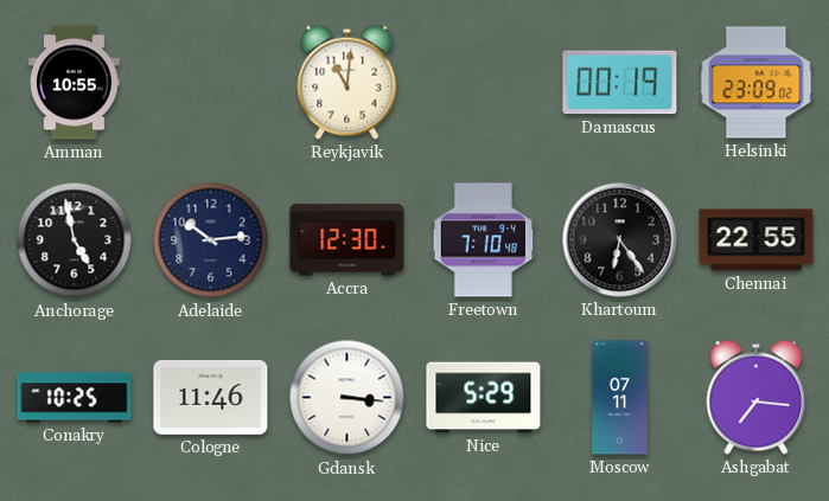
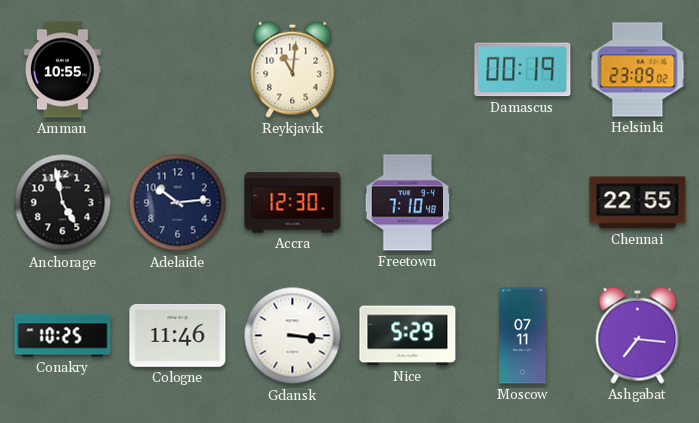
Khartoum: 6:24 -> none
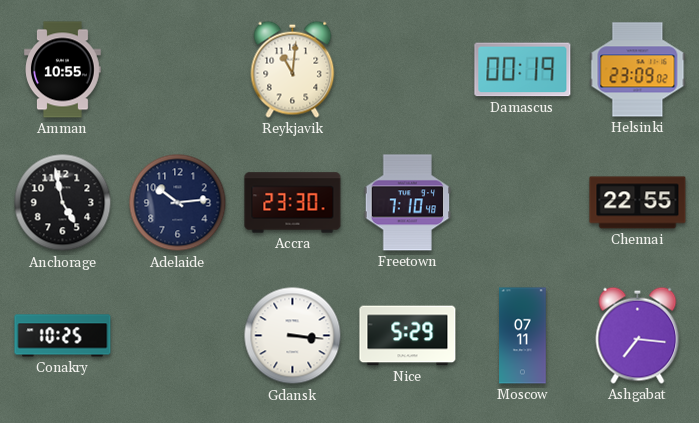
Accra: 12:30 -> 23:30
Cologne: 11:46 -> none
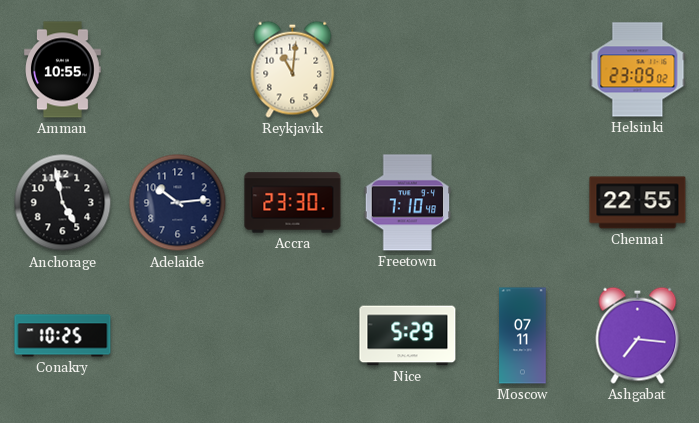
Damascus: 00:19 -> none
Gdansk: 3:16 -> none
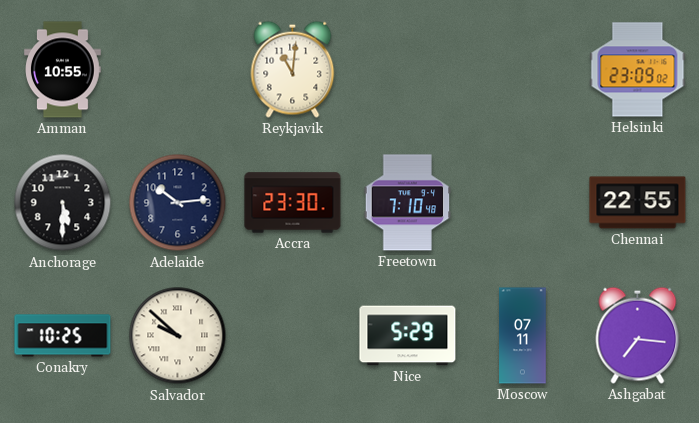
Anchorage: 4:58 -> 5:30
Salvador: none -> 9:52
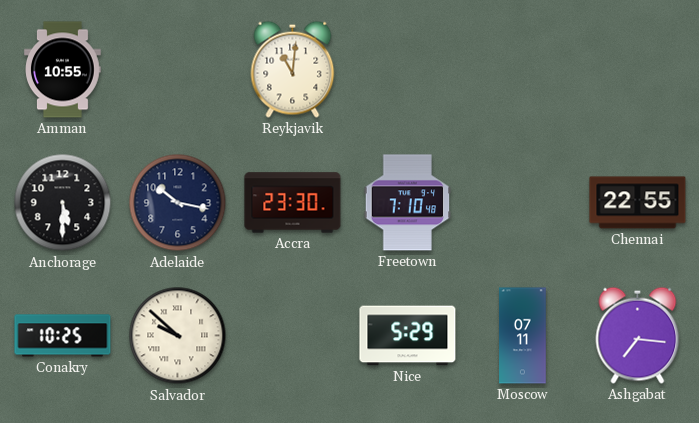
Helsinki: 23:09 -> none
Adelaide: 10:14 -> 10:17
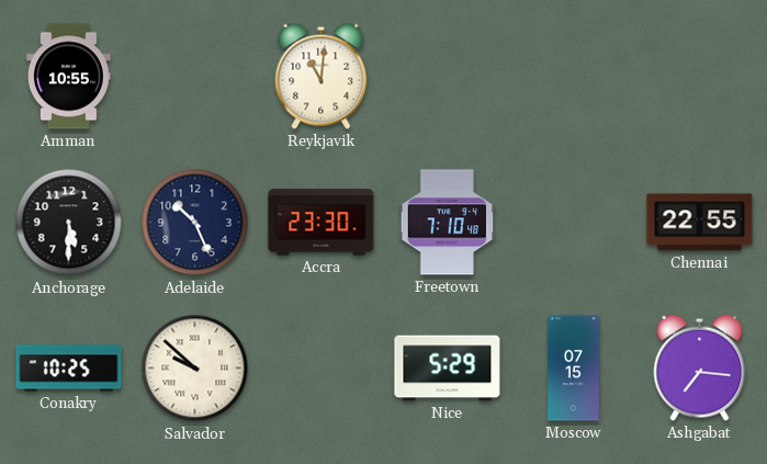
Adelaide: 10:17 -> 10:26
Moscow: 07:11 -> 07:15
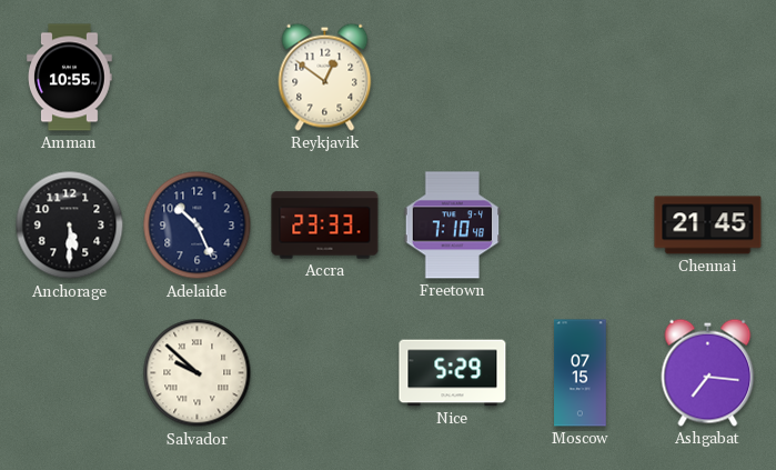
Reykjavik: 11:01 -> 12:51
Accra: 23:30 -> 23:33
Chennai: 22:55 -> 21:45
Conakry: 10:25 -> none
